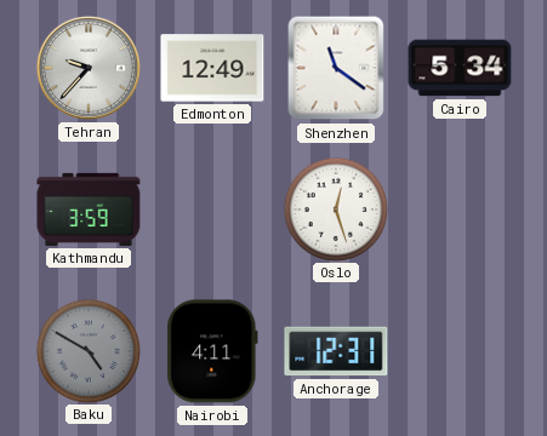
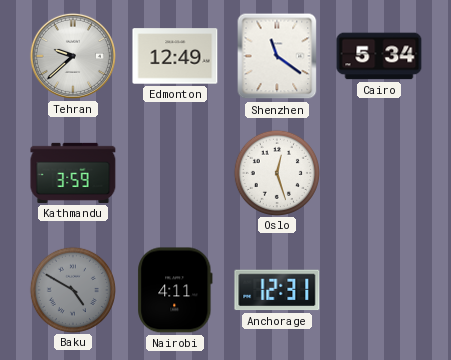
Tehran: 9:37 -> 9:38
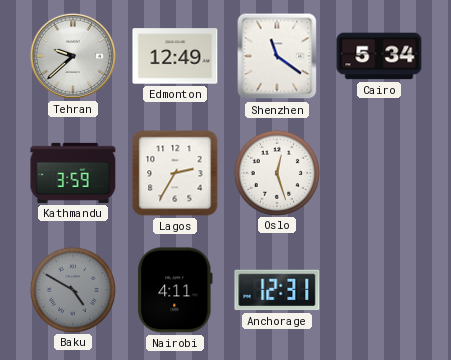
Lagos: none -> 2:35
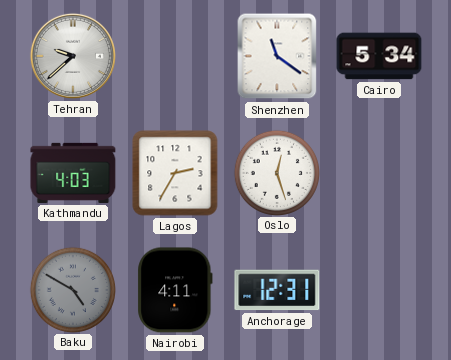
Edmonton: 12:49 -> none
Kathmandu: 3:59 -> 4:03
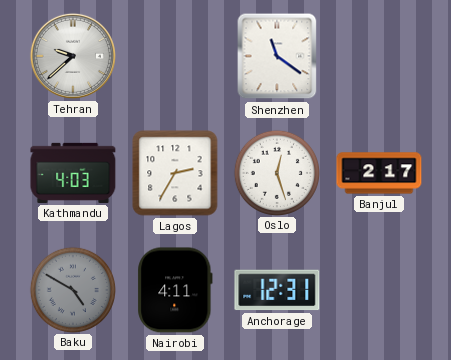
Cairo: 5:34 -> none
Banjul: none -> 2:17
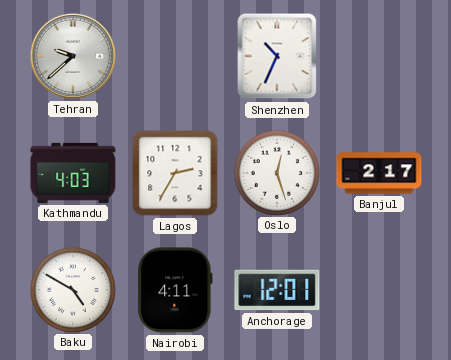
Shenzhen: 11:21 -> 10:34
Baku dial: grey -> white
Anchorage: 12:31 -> 12:01
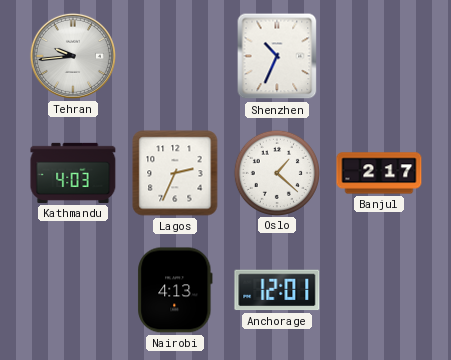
Tehran: 9:38 -> 9:44
Lagos: 2:35 -> 2:34
Oslo: 12:27 -> 1:22
Baku: 4:50 -> none
Nairobi: 4:11 -> 4:13
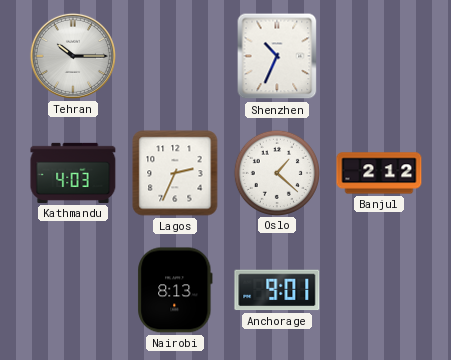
Tehran: 9:44 -> 10:15
Banjul: 2:17 -> 2:12
Nairobi: 4:13 -> 8:13
Anchorage: 12:01 -> 9:01
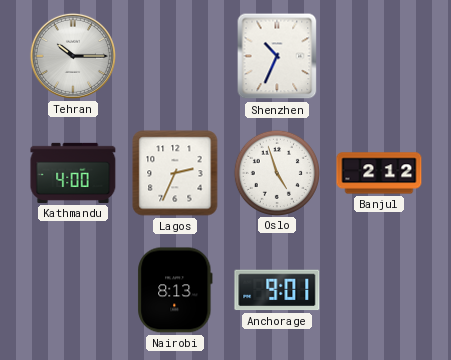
Kathmandu: 4:03 -> 4:00
Oslo: 1:22 -> 4:57
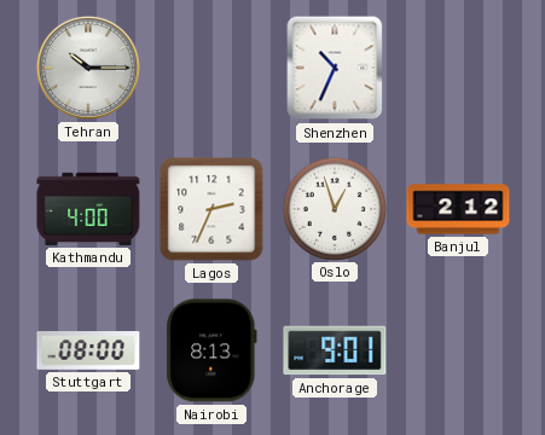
Oslo: 4:57 -> 12:57
Stuttgart: none -> 08:00
